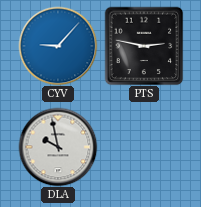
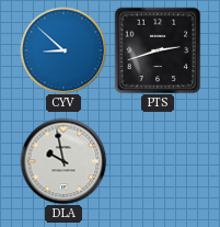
CYV: 9:07 -> 8:52
PTS: 2:47 -> 2:42
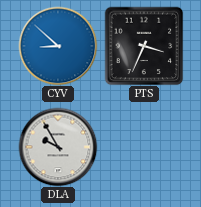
PTS: 2:42 -> 3:34
DLA: 9:58 -> 9:55
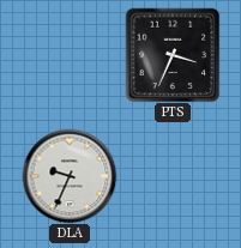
CYV: 8:52 -> none
DLA: 9:55 -> 9:34
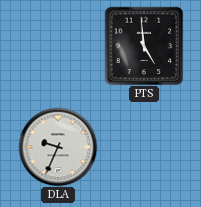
PTS: 3:34 -> 4:59
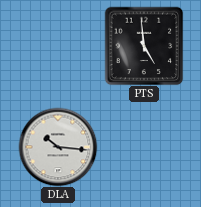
DLA: 9:34 -> 10:16
